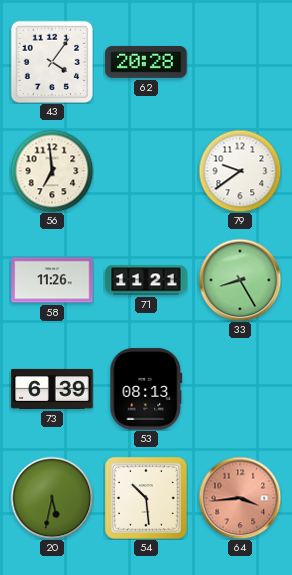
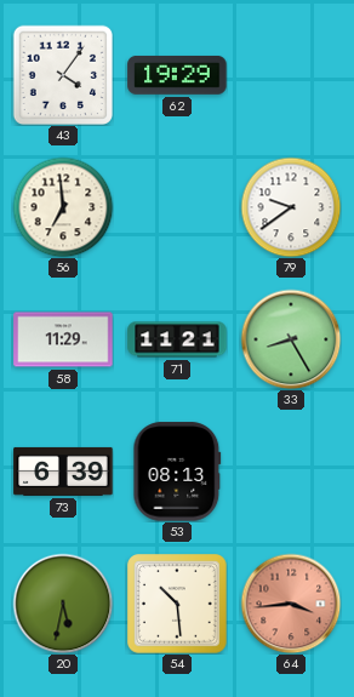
62: 20:28 -> 19:29
58: 11:26 -> 11:29
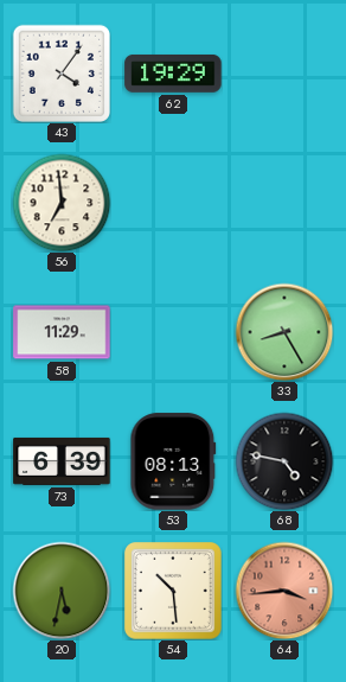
79: 9:39 -> none
71: 11:21 -> none
68: none -> 4:47
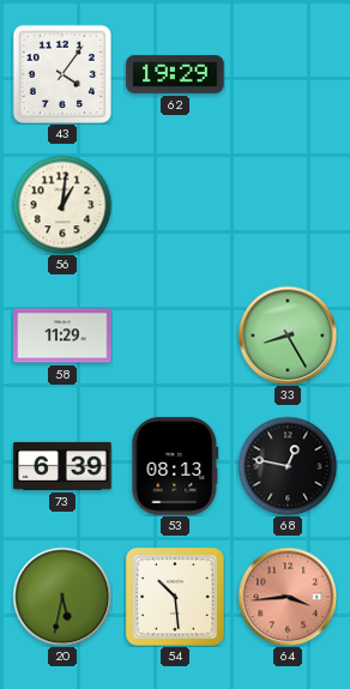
56: 6:59 -> 1:01
68: 4:47 -> 12:47
